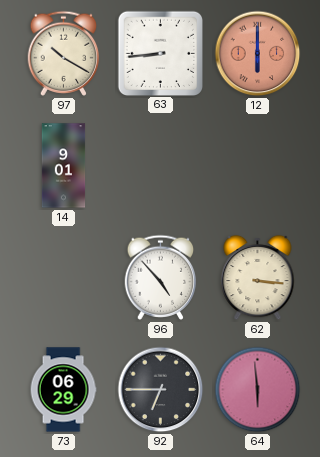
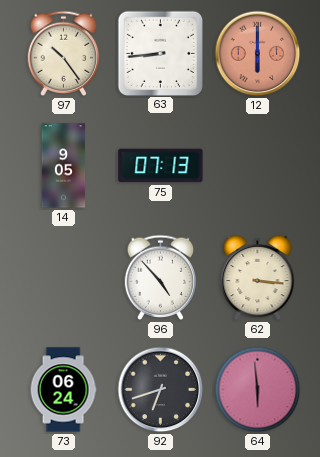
97: 10:20 -> 10:24
14: 9:01 -> 9:05
75: none -> 07:13
73: 06:29 -> 06:24
92: 6:45 -> 6:42
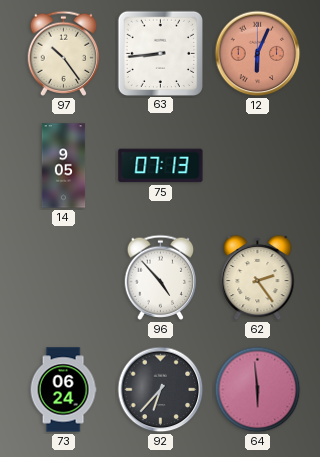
12: 6:00 -> 6:04
62: 3:16 -> 2:24
92: 6:42 -> 6:37
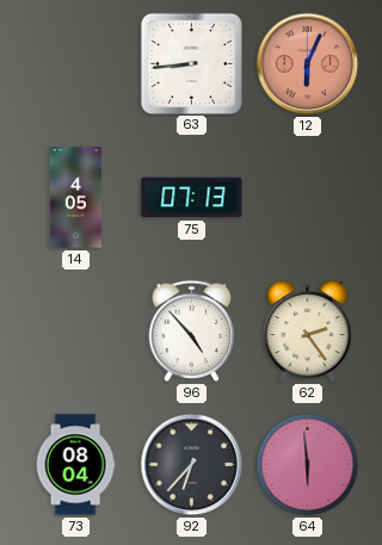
97: 10:24 -> none
14: 9:05 -> 4:05
73: 06:24 -> 08:04
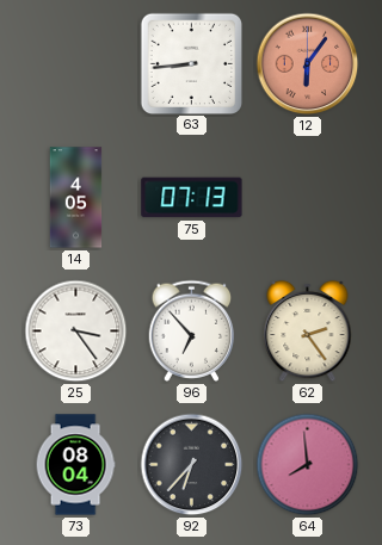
12: 6:04 -> 6:06
25: none -> 3:24
96: 4:53 -> 6:53
64: 5:59 -> 7:59
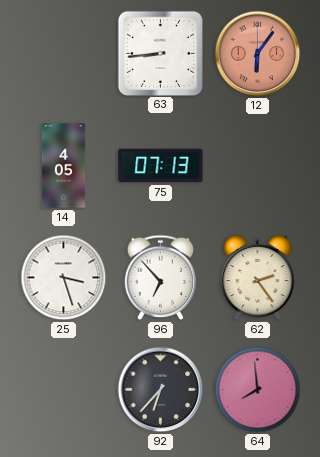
25: 3:24 -> 3:27
73: 08:04 -> none
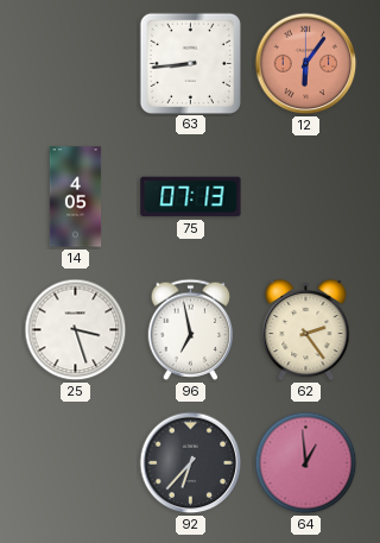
96: 6:53 -> 6:58
64: 7:59 -> 12:59
